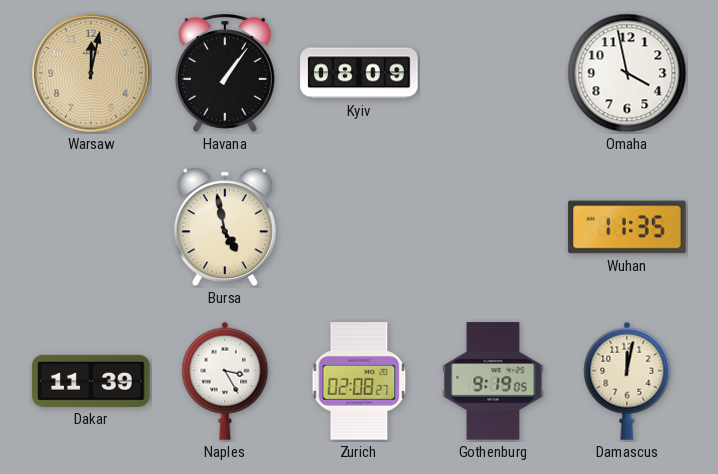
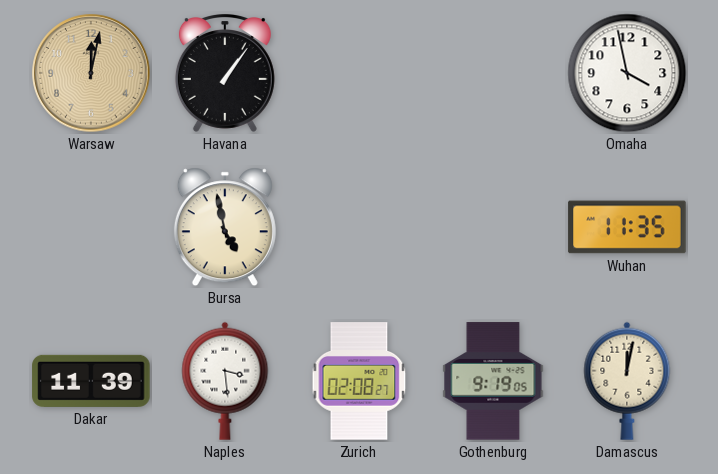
Kyiv: 08:09 -> none
Naples: 3:25 -> 3:29
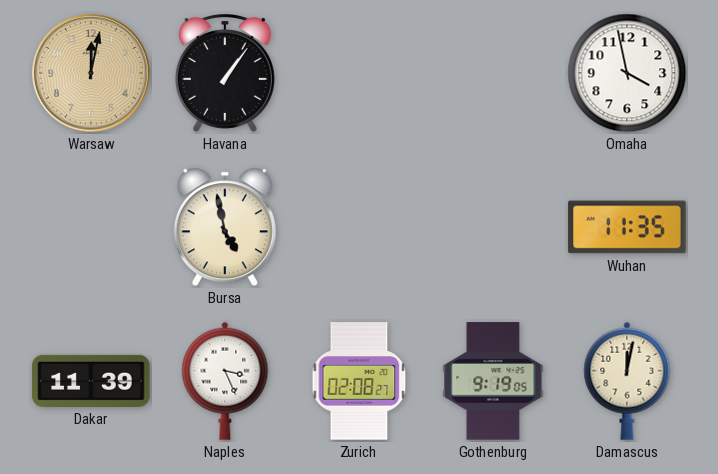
Naples: 3:29 -> 3:26
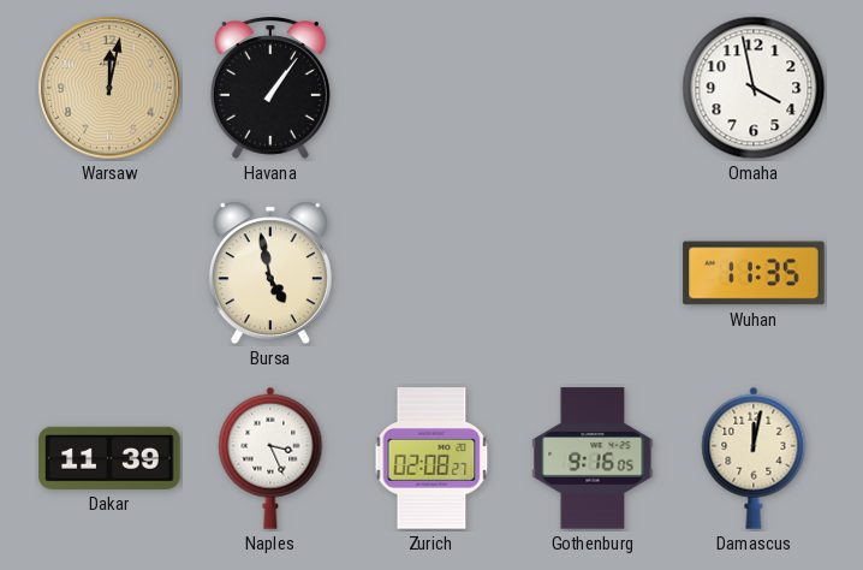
Gothenburg: 9:19 -> 9:16
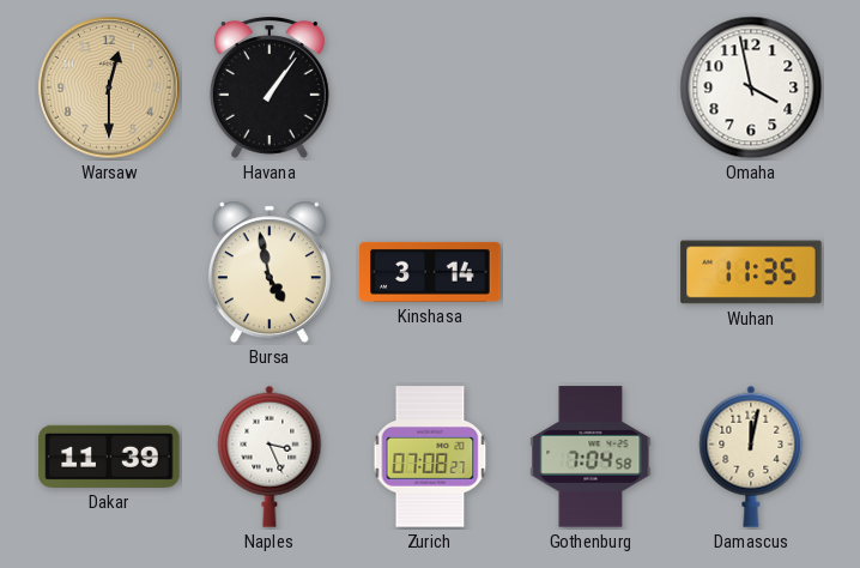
Warsaw: 12:02 -> 12:30
Kinshasa: none -> 3:14
Zurich: 02:08 -> 07:08
Gothenburg: 9:16 -> 7:04
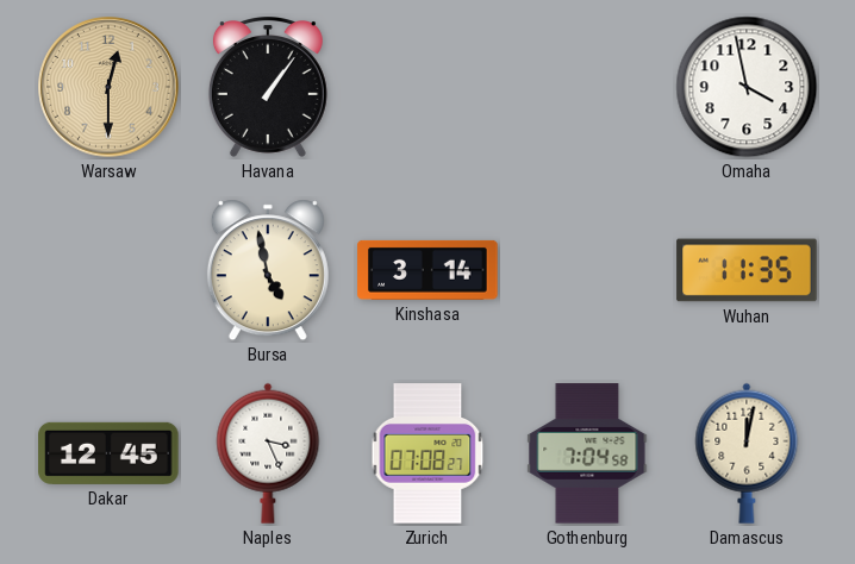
Dakar: 11:39 -> 12:45
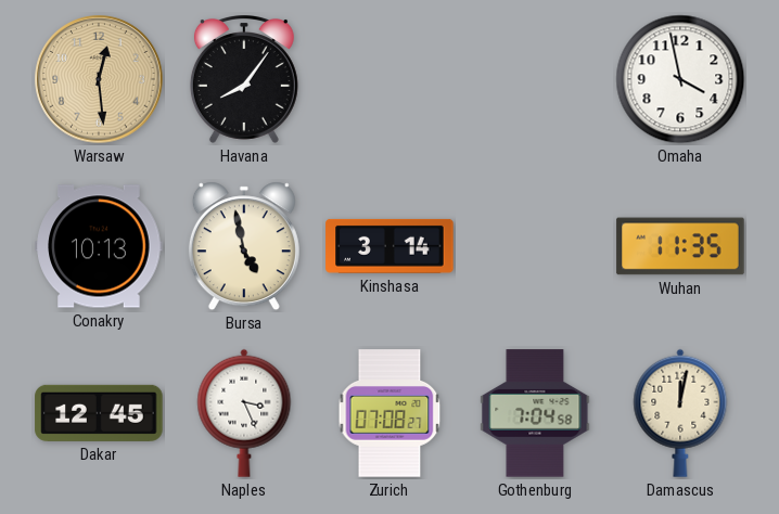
Warsaw: 12:30 -> 12:29
Havana: 1:06 -> 8:06
Conakry: none -> 10:13
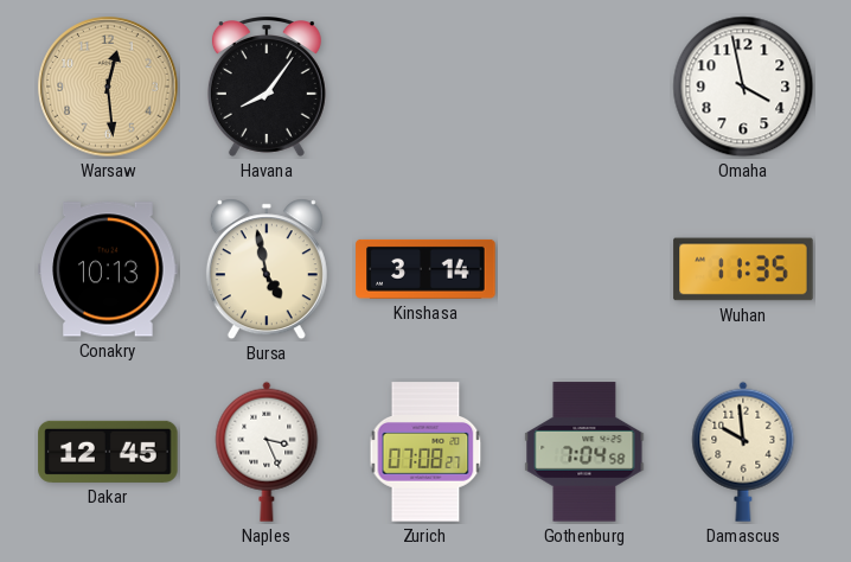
Damascus: 12:02 -> 9:59
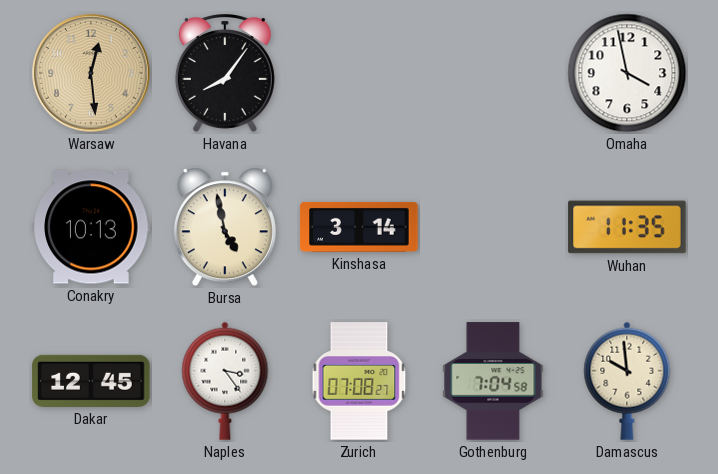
Naples: 3:26 -> 3:24
